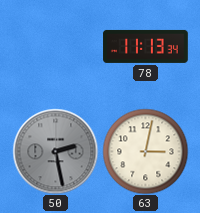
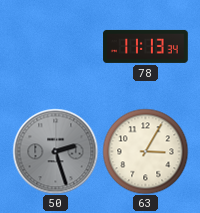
50: 2:28 -> 2:27
63: 3:02 -> 3:05
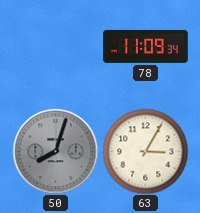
78: 11:13 -> 11:09
50: 2:27 -> 8:03
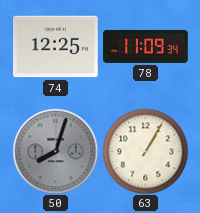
74: none -> 12:25
63: 3:05 -> 1:05
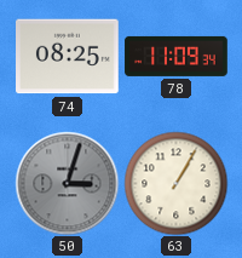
74: 12:25 -> 08:25
50: 8:03 -> 3:03
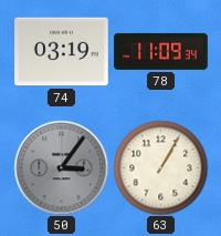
74: 08:25 -> 03:19
50: 3:03 -> 3:06
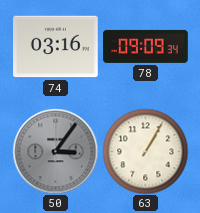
74: 03:19 -> 03:16
78: 11:09 -> 09:09
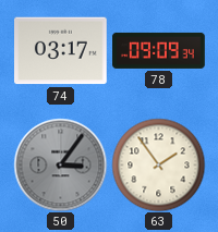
74: 03:16 -> 03:17
63: 1:05 -> 1:54
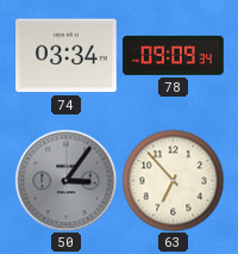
74: 03:17 -> 03:34
63: 1:54 -> 6:53
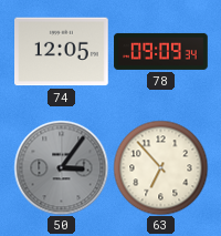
74: 03:34 -> 12:05
